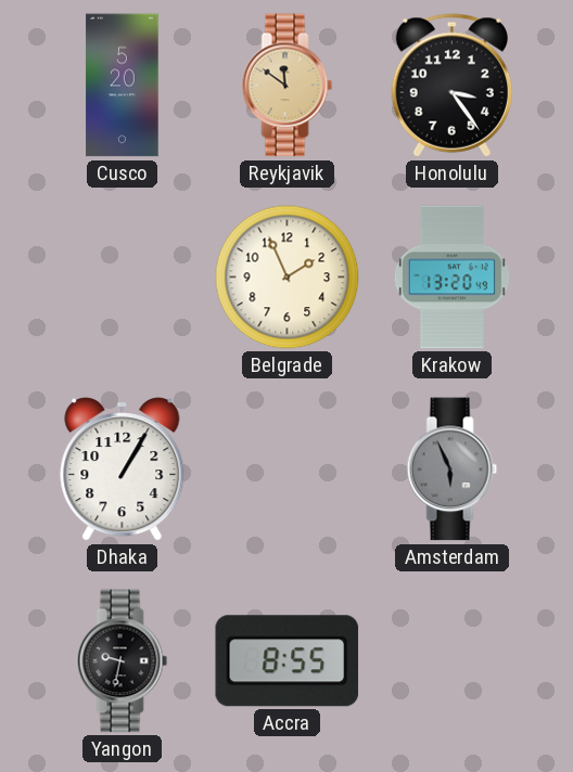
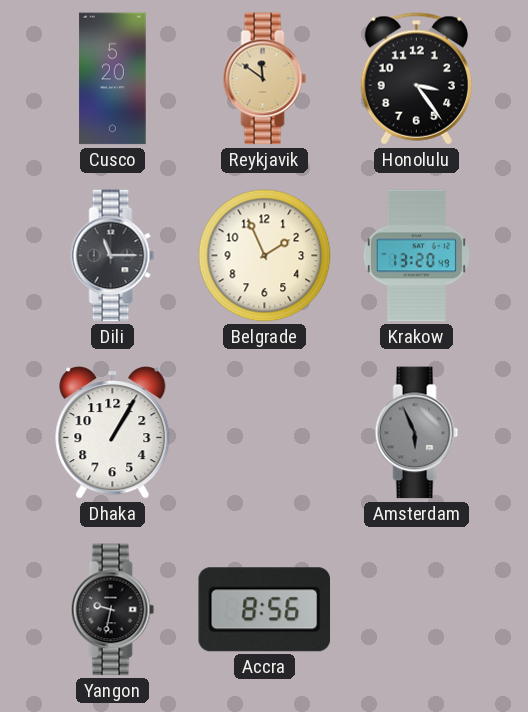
Dili: none -> 11:15
Accra: 8:55 -> 8:56
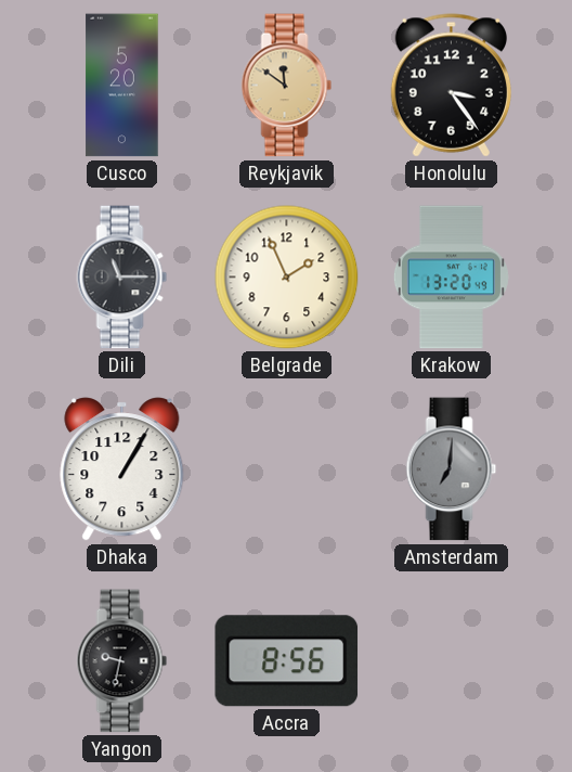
Amsterdam: 5:56 -> 7:01
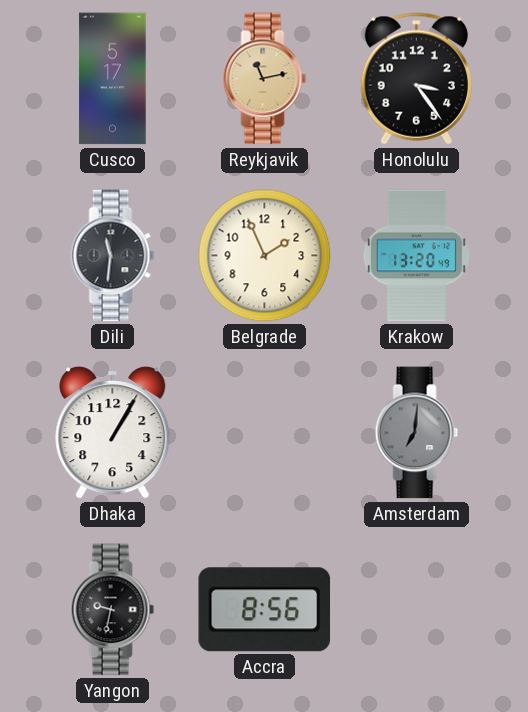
Cusco: 5:20 -> 5:17
Reykjavik: 11:51 -> 11:13
Dili: 11:15 -> 11:31
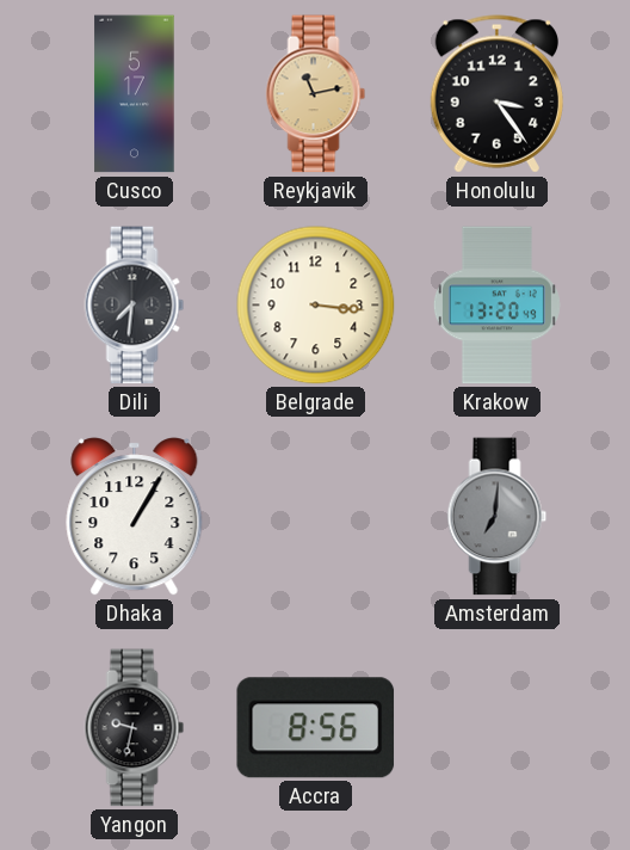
Dili: 11:31 -> 7:31
Belgrade: 1:56 -> 3:16
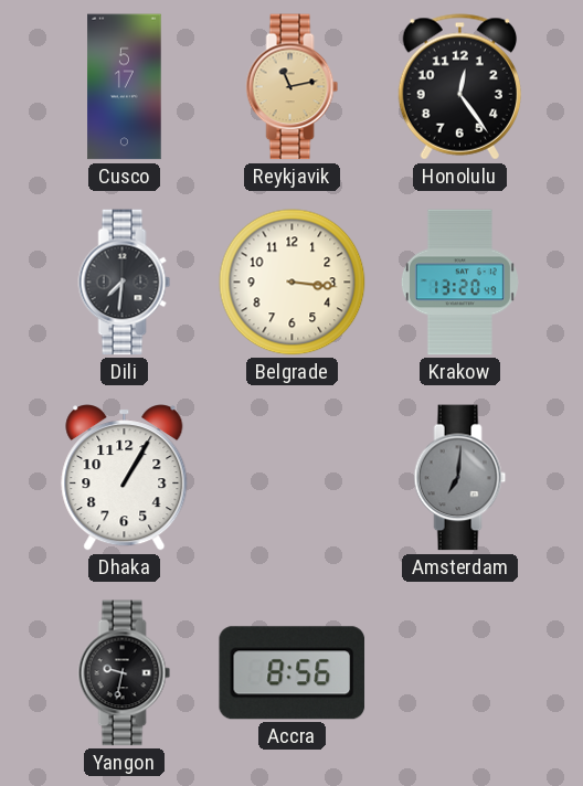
Honolulu: 3:24 -> 12:24
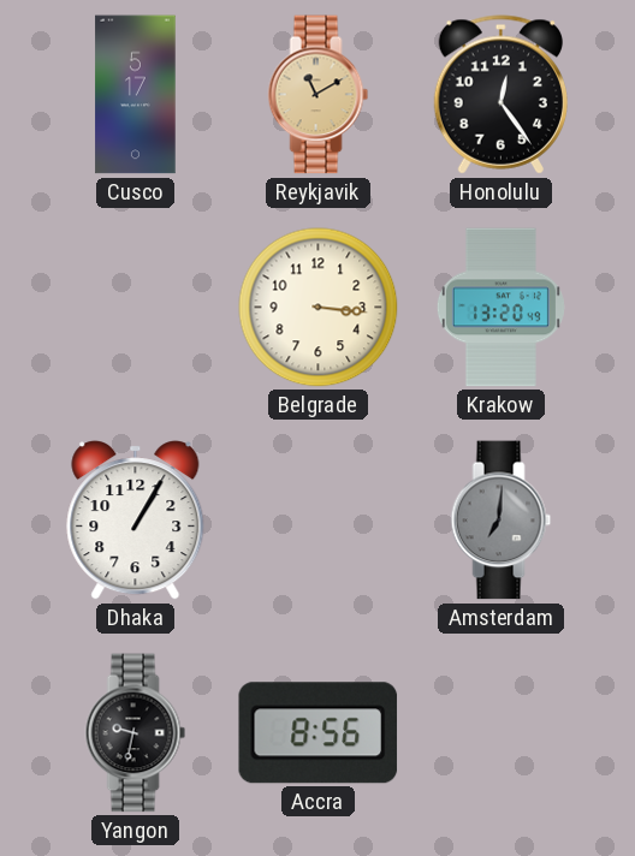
Reykjavik: 11:13 -> 11:10
Dili: 7:31 -> none
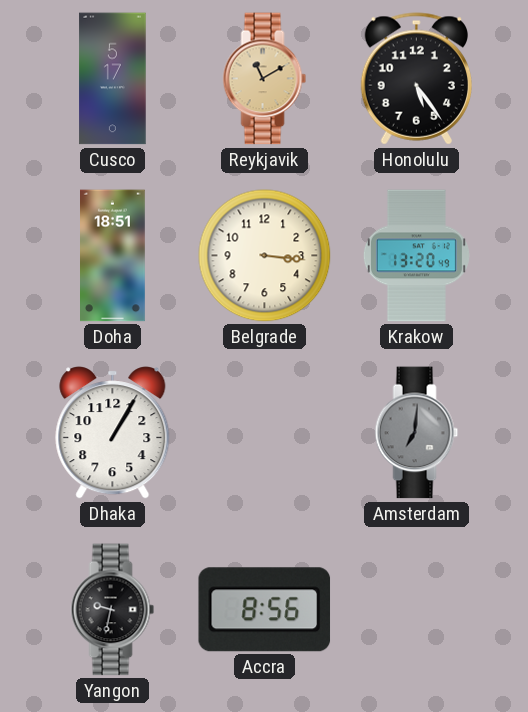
Honolulu: 12:24 -> 5:24
Doha: none -> 18:51
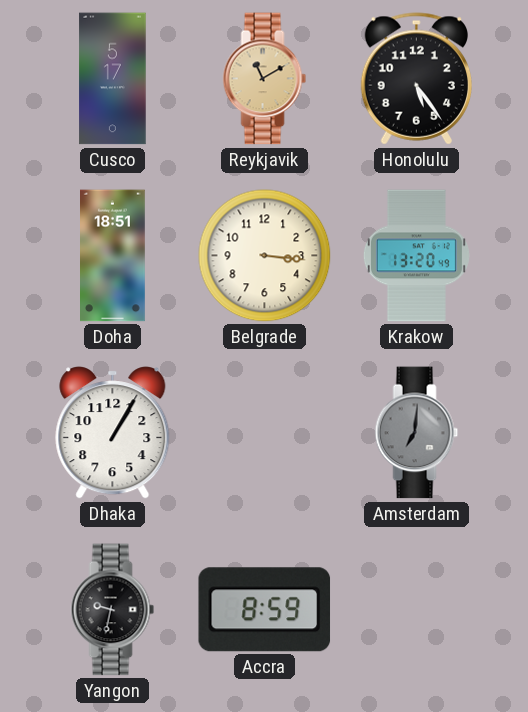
Accra: 8:56 -> 8:59
